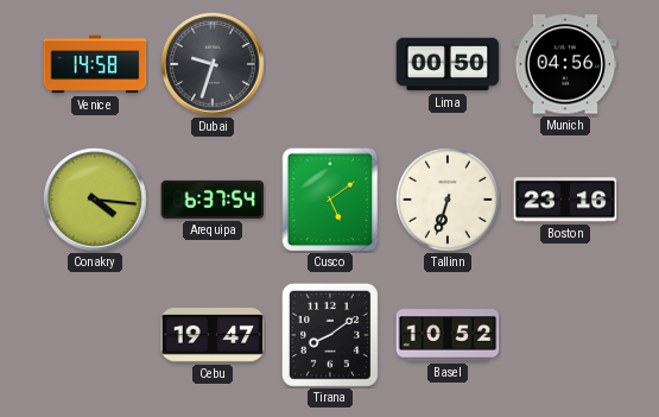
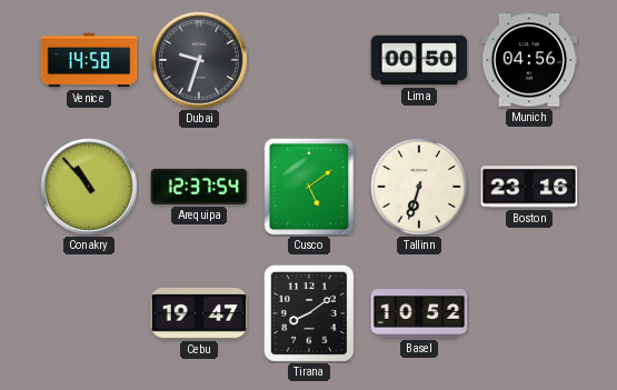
Conakry: 4:16 -> 10:53
Arequipa: 6:37 -> 12:37
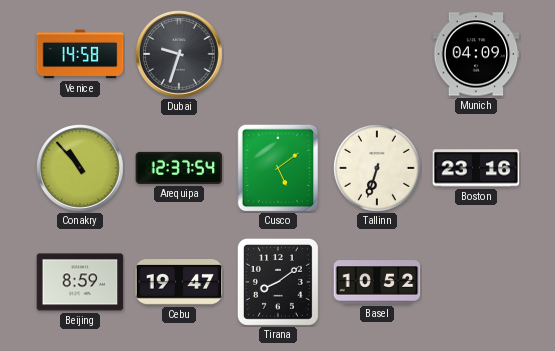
Lima: 00:50 -> none
Munich: 04:56 -> 04:09
Beijing: none -> 8:59
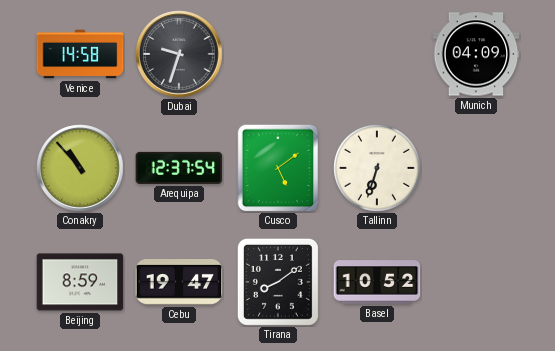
Boston: 23:16 -> none
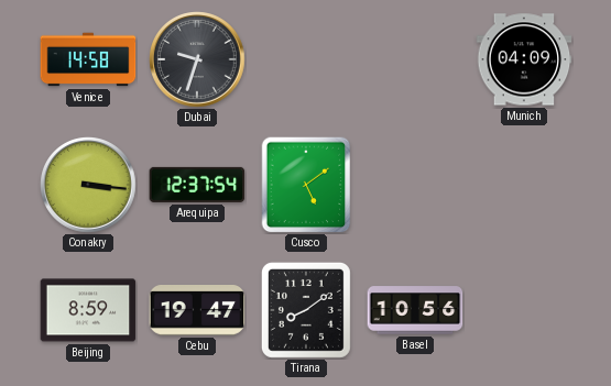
Conakry: 10:53 -> 3:16
Tallinn: 6:33 -> none
Basel: 10:52 -> 10:56
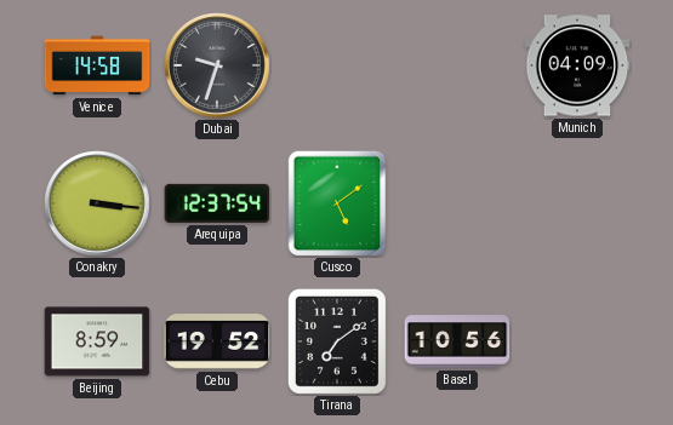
Cebu: 19:47 -> 19:52
Tirana: 8:09 -> 7:09
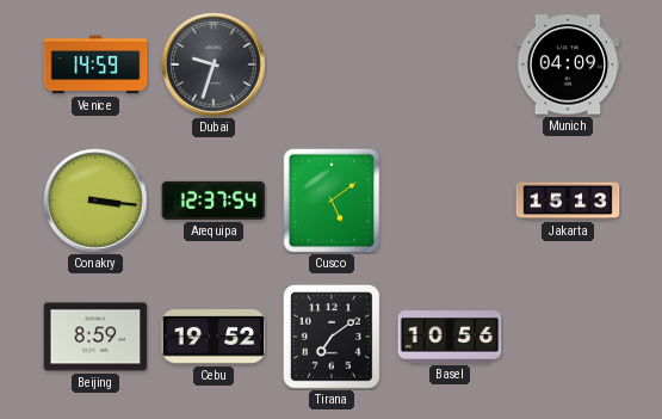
Venice: 14:58 -> 14:59
Jakarta: none -> 15:13
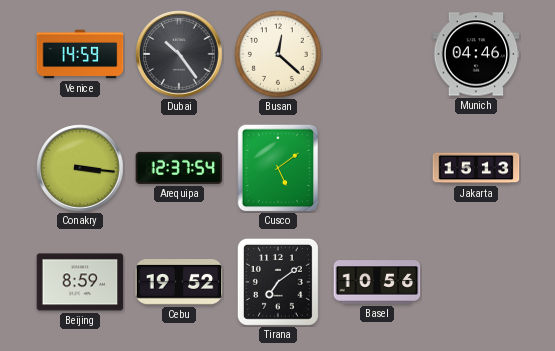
Dubai: 9:33 -> 10:24
Busan: none -> 12:22
Munich: 04:09 -> 04:46
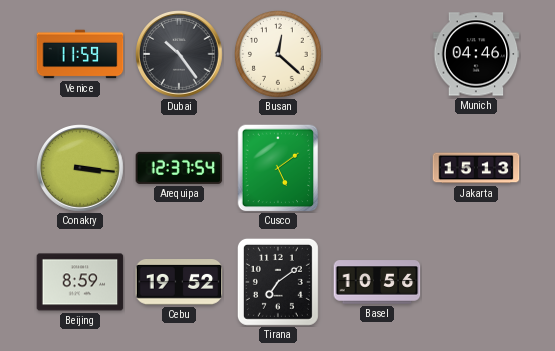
Venice: 14:59 -> 11:59
